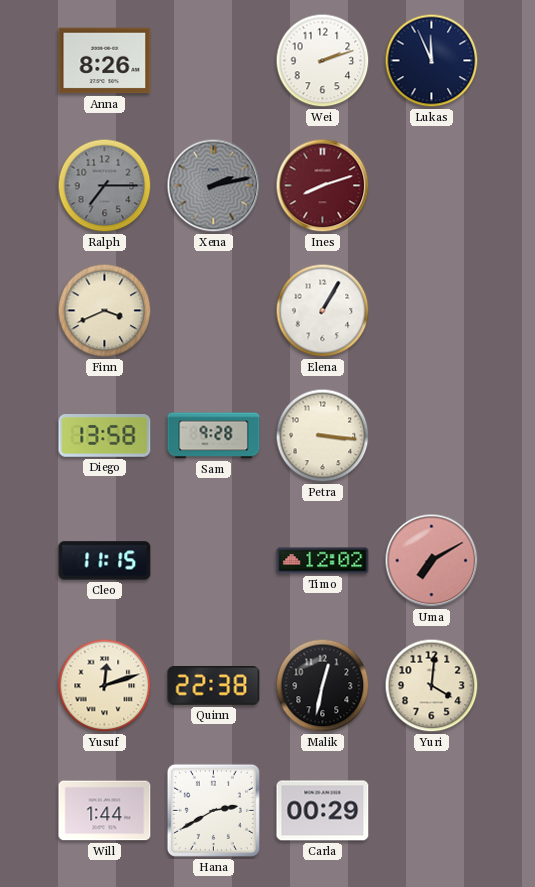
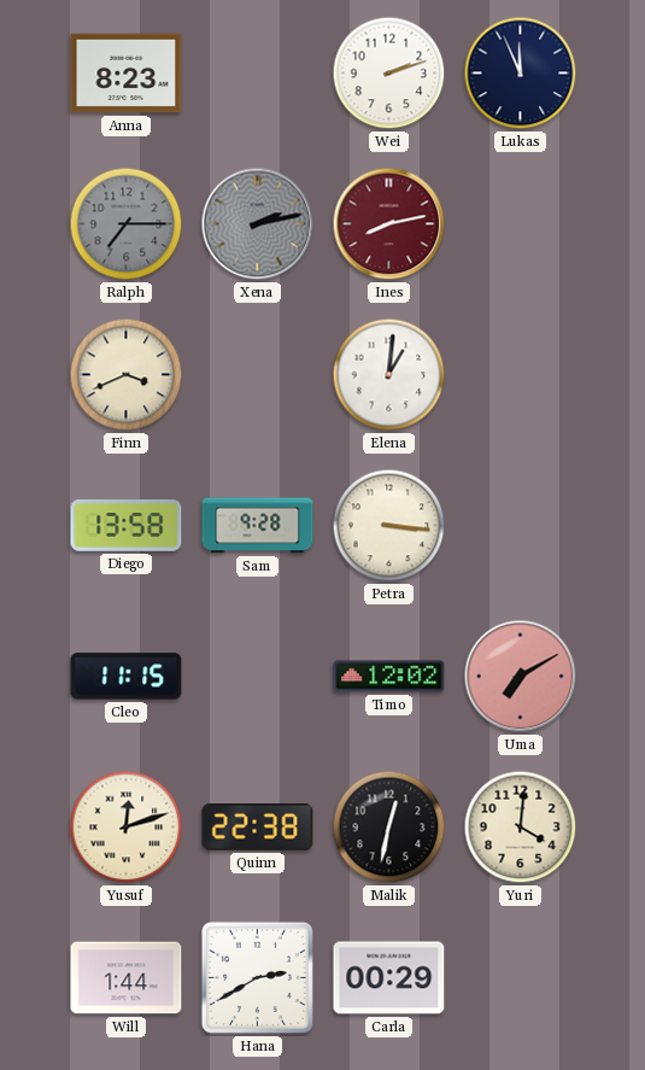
Anna: 8:26 -> 8:23
Ines: 8:12 -> 8:13
Elena: 1:05 -> 1:01
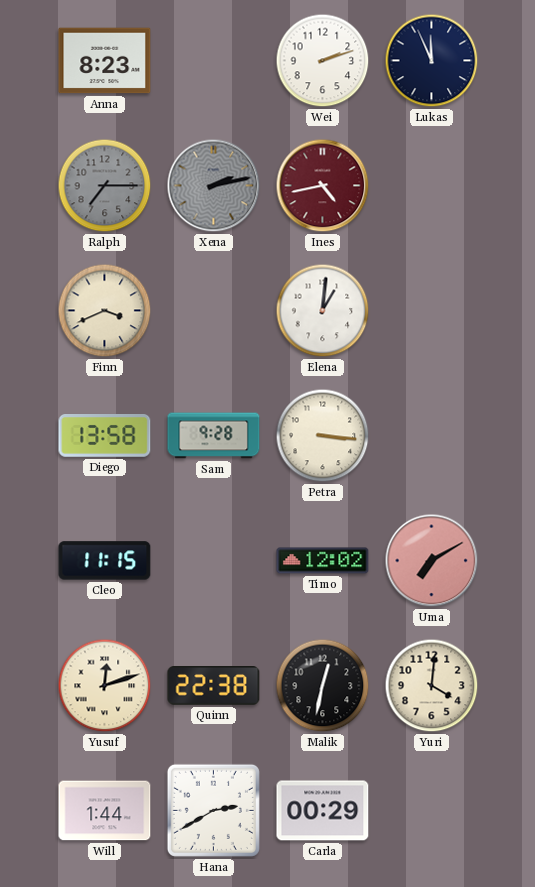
Ines: 8:13 -> 4:43
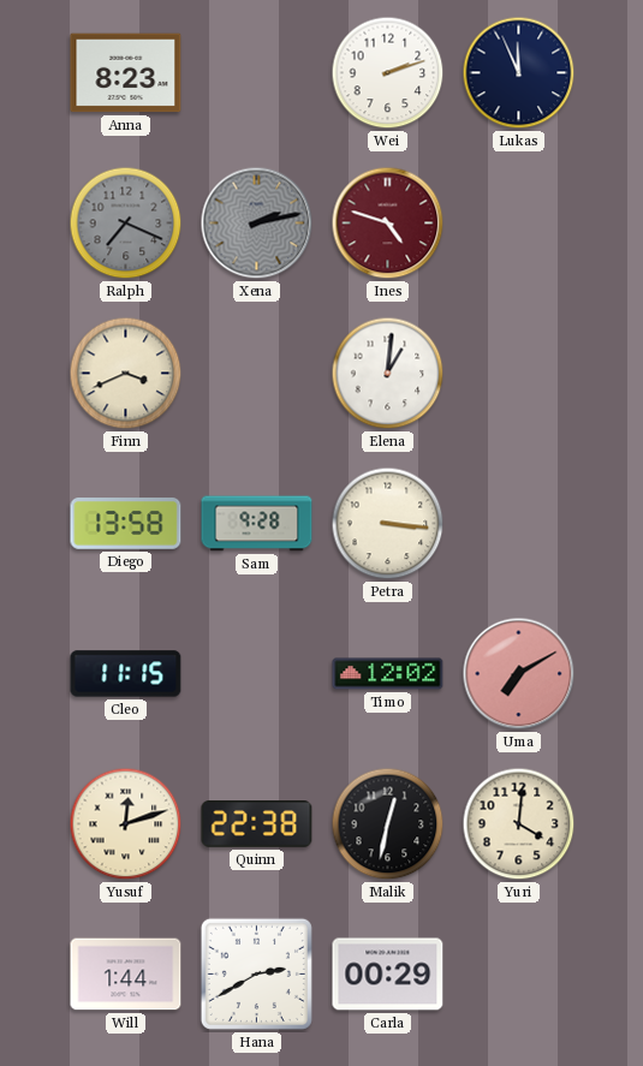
Ralph: 7:15 -> 7:19
Ines: 4:43 -> 4:48
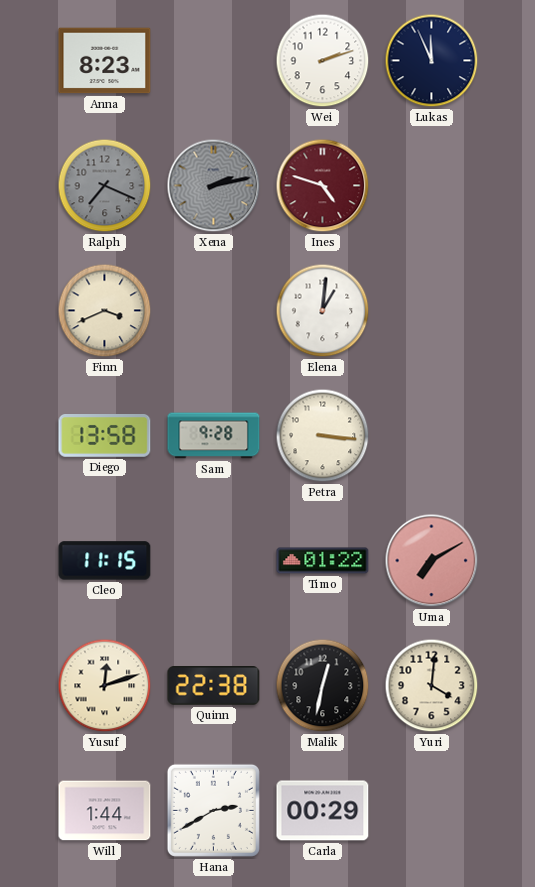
Timo: 12:02 -> 01:22
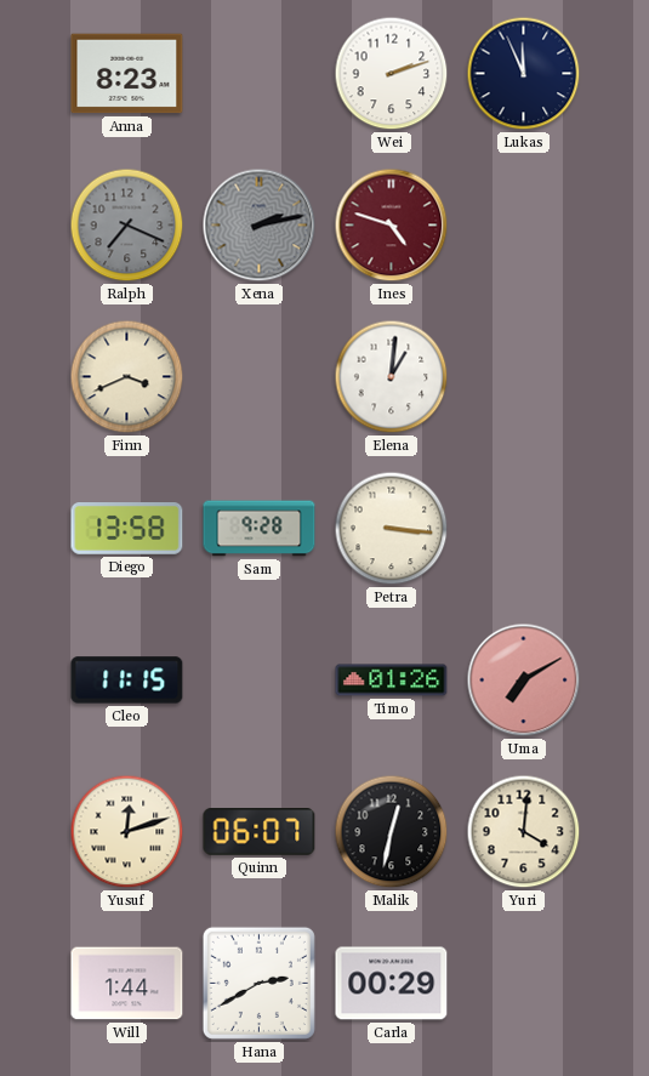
Timo: 01:22 -> 01:26
Quinn: 22:38 -> 06:07
